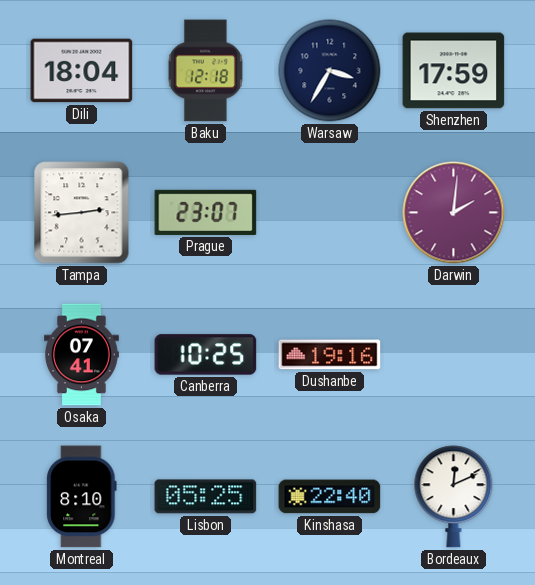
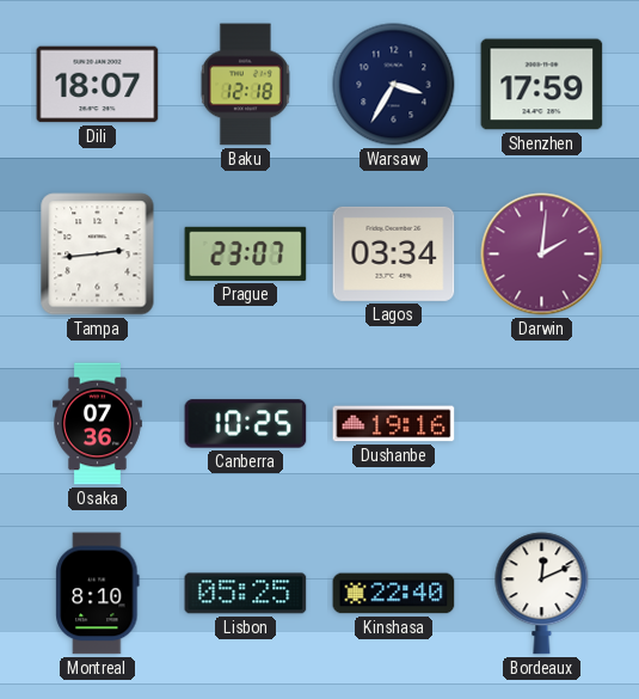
Dili: 18:04 -> 18:07
Lagos: none -> 03:34
Osaka: 07:41 -> 07:36
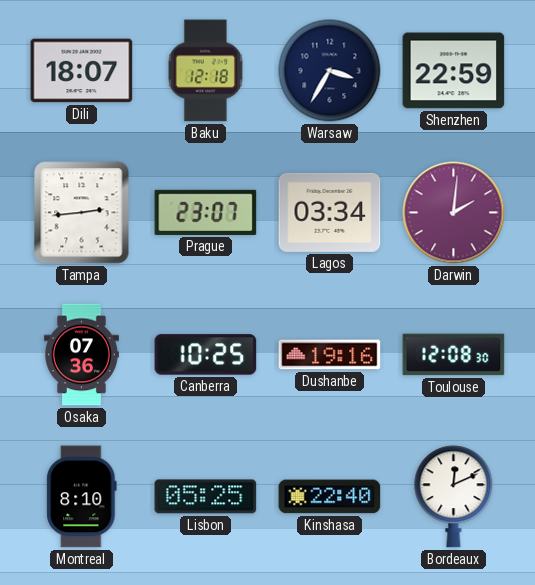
Shenzhen: 17:59 -> 22:59
Toulouse: none -> 12:08
